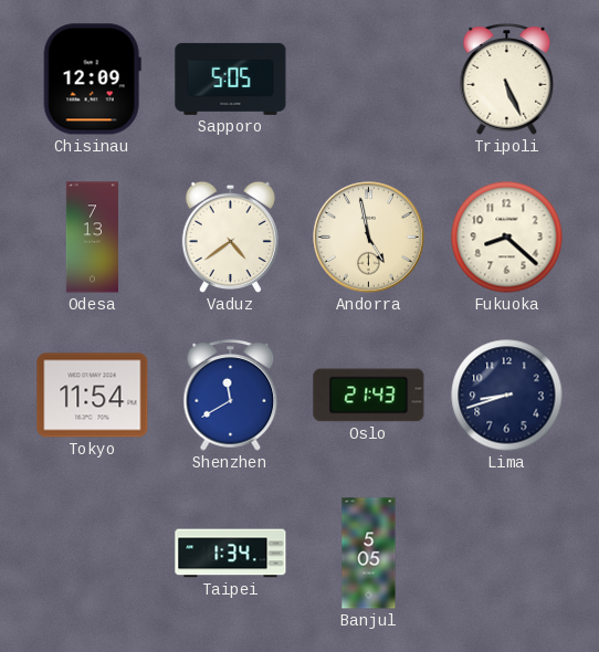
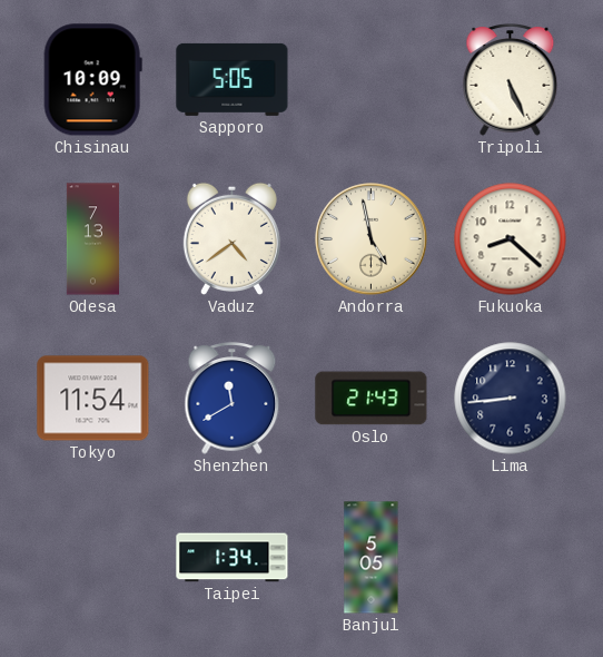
Chisinau: 12:09 -> 10:09
Lima: 8:42 -> 8:44
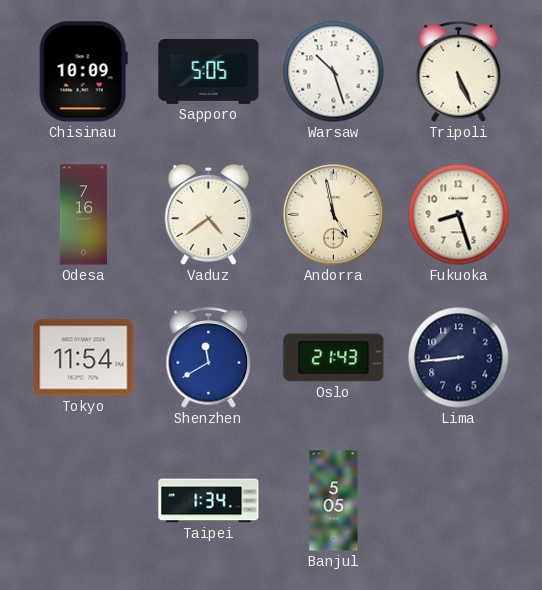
Warsaw: none -> 10:27
Odesa: 7:13 -> 7:16
Fukuoka: 8:22 -> 8:27
